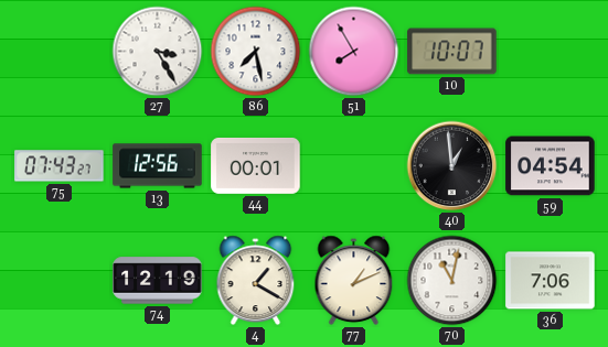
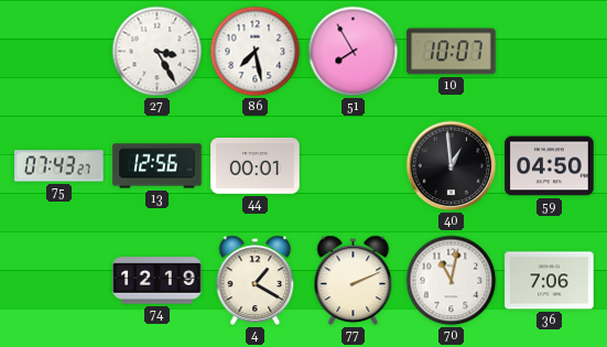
59: 04:54 -> 04:50
77: 1:11 -> 2:11
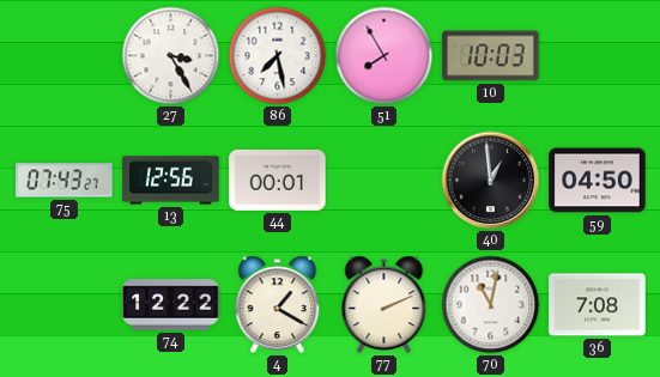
10: 10:07 -> 10:03
74: 12:19 -> 12:22
36: 7:06 -> 7:08
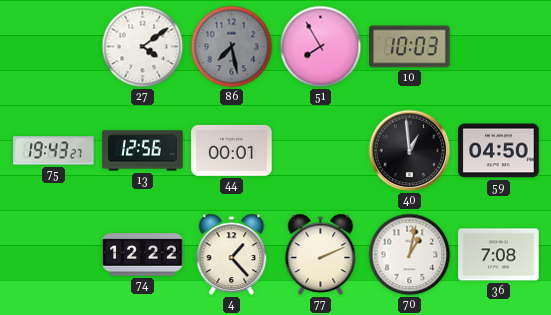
27: 3:25 -> 4:09
86 dial: white -> grey
75: 07:43 -> 19:43
4: 1:20 -> 1:23
70: 11:02 -> 1:02
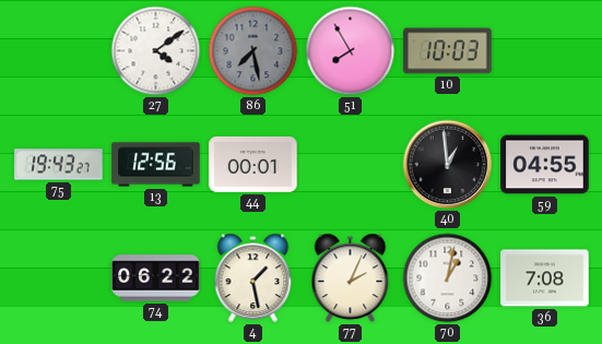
59: 04:50 -> 04:55
74: 12:22 -> 06:22
4: 1:23 -> 1:28
77: 2:11 -> 2:04
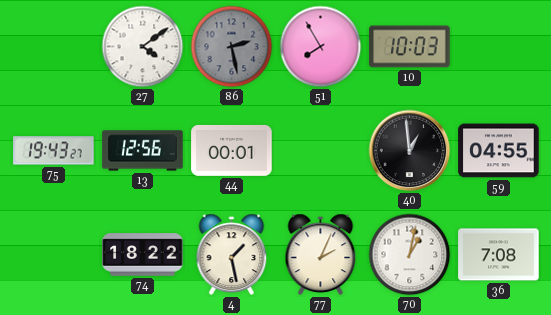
86: 7:28 -> 2:28
74: 06:22 -> 18:22
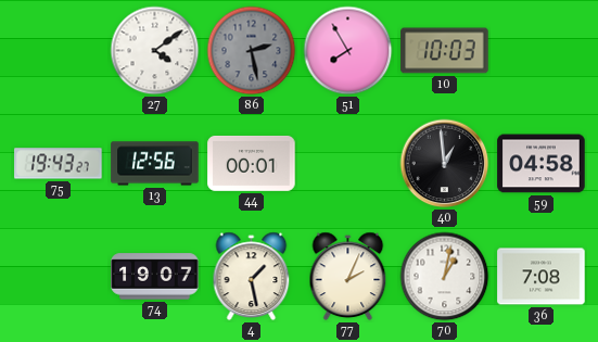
59: 04:55 -> 04:58
74: 18:22 -> 19:07
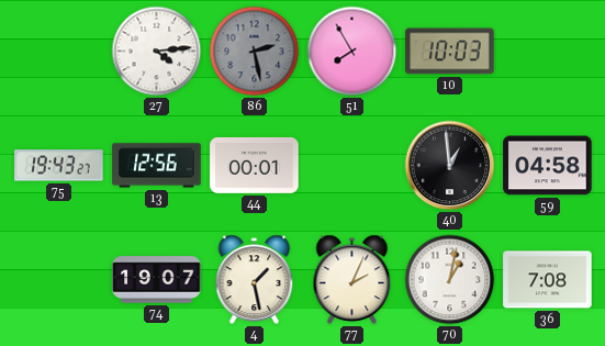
27: 4:09 -> 4:14
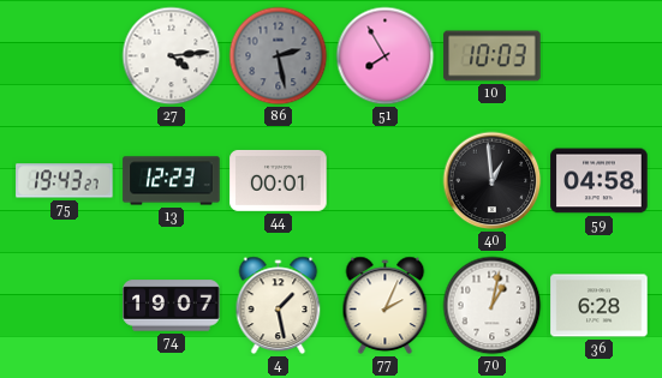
13: 12:56 -> 12:23
36: 7:08 -> 6:28
